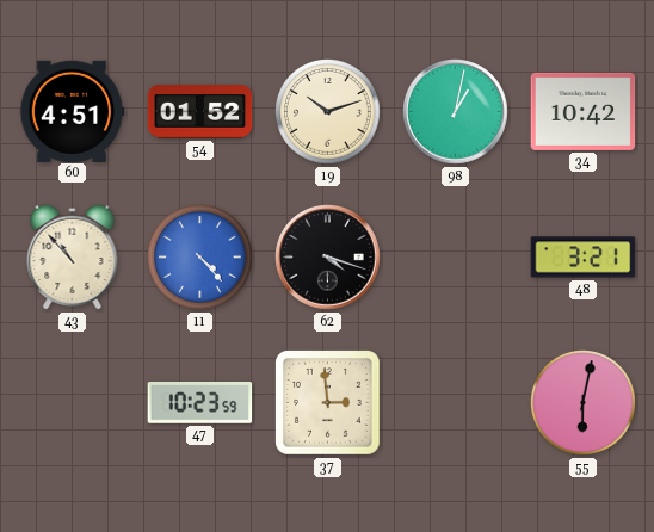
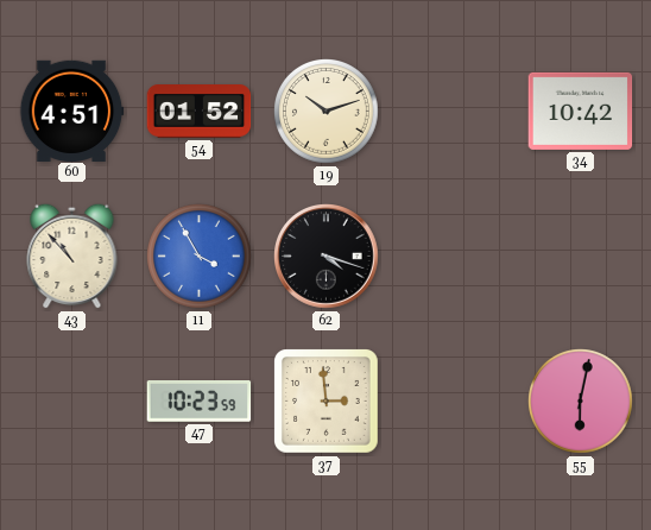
98: 1:02 -> none
11: 4:23 -> 3:55
48: 3:21 -> none
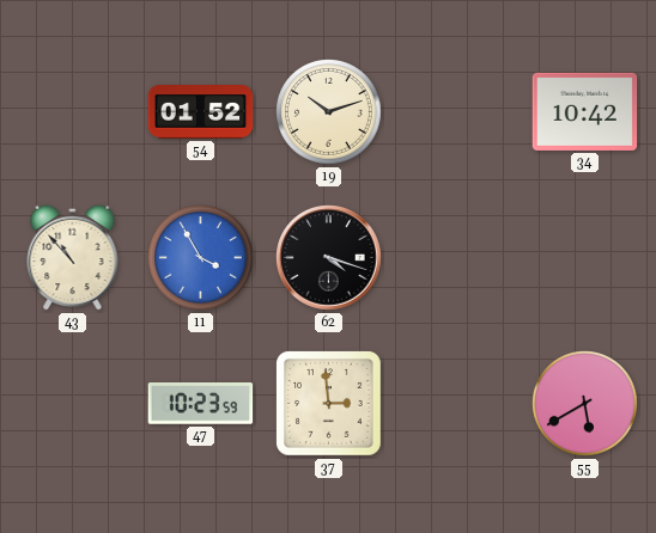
60: 4:51 -> none
55: 6:02 -> 5:40
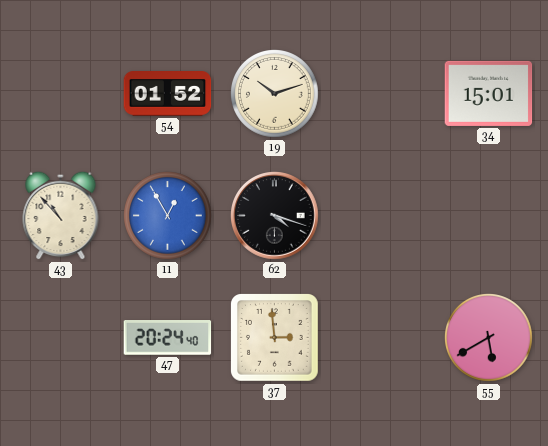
34: 10:42 -> 15:01
11: 3:55 -> 12:55
47: 10:23 -> 20:24
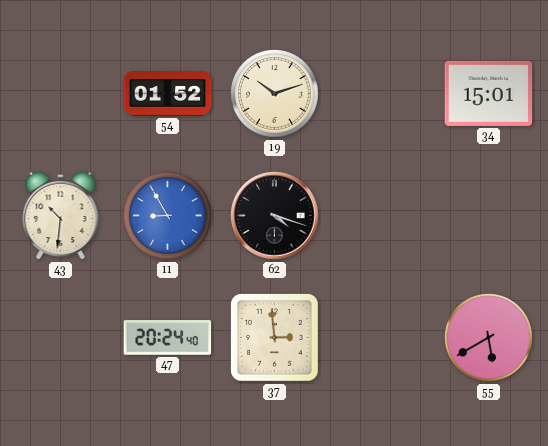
43: 10:53 -> 10:31
11: 12:55 -> 8:55
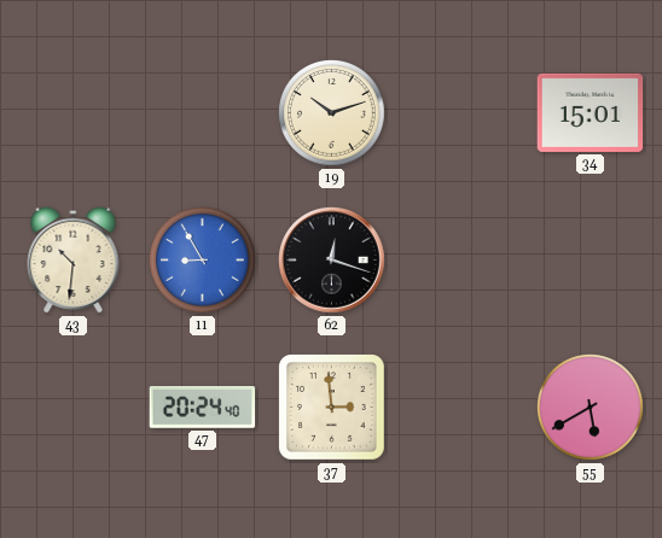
54: 01:52 -> none
62: 4:18 -> 12:18
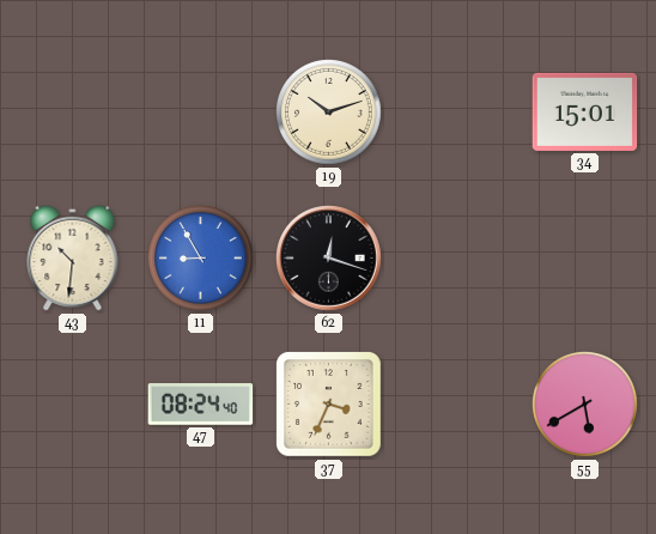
47: 20:24 -> 08:24
37: 2:59 -> 3:34
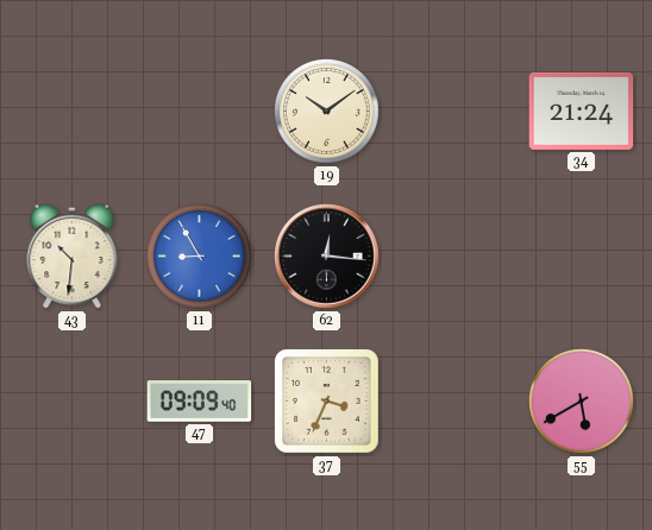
19: 10:12 -> 10:09
34: 15:01 -> 21:24
62: 12:18 -> 12:16
47: 08:24 -> 09:09
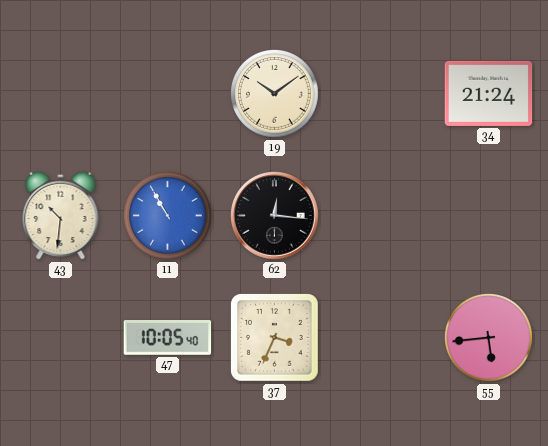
11: 8:55 -> 10:55
47: 09:09 -> 10:05
55: 5:40 -> 5:44
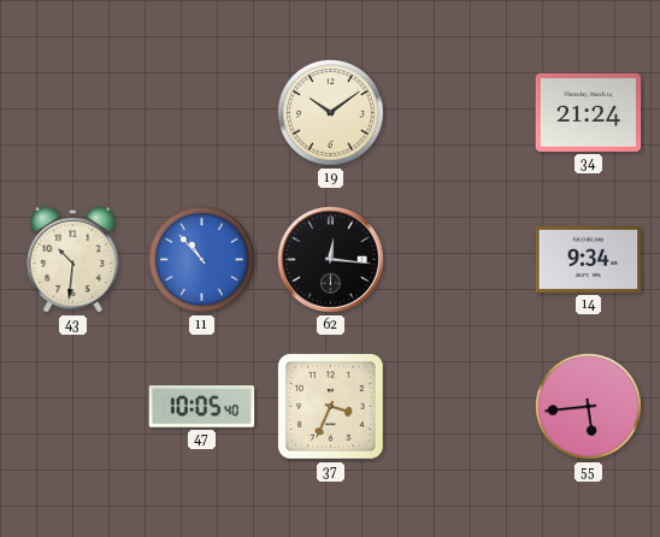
11: 10:55 -> 10:53
14: none -> 9:34
